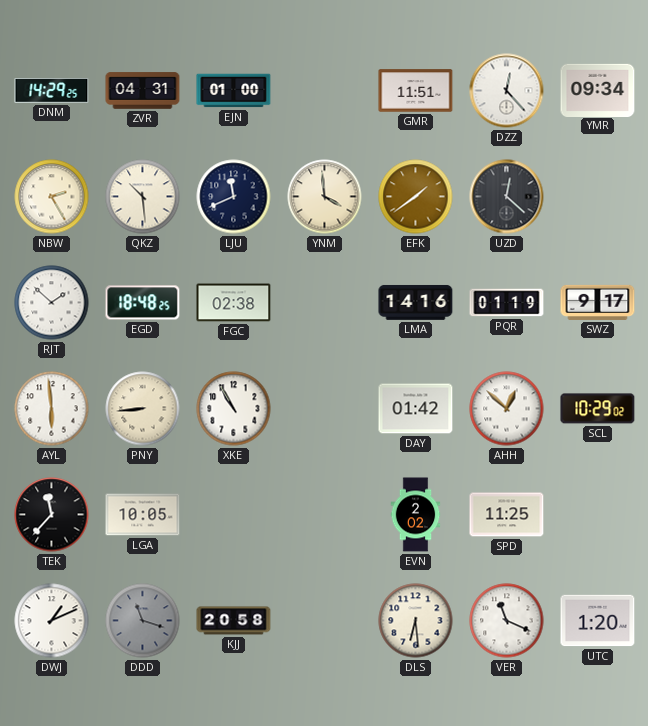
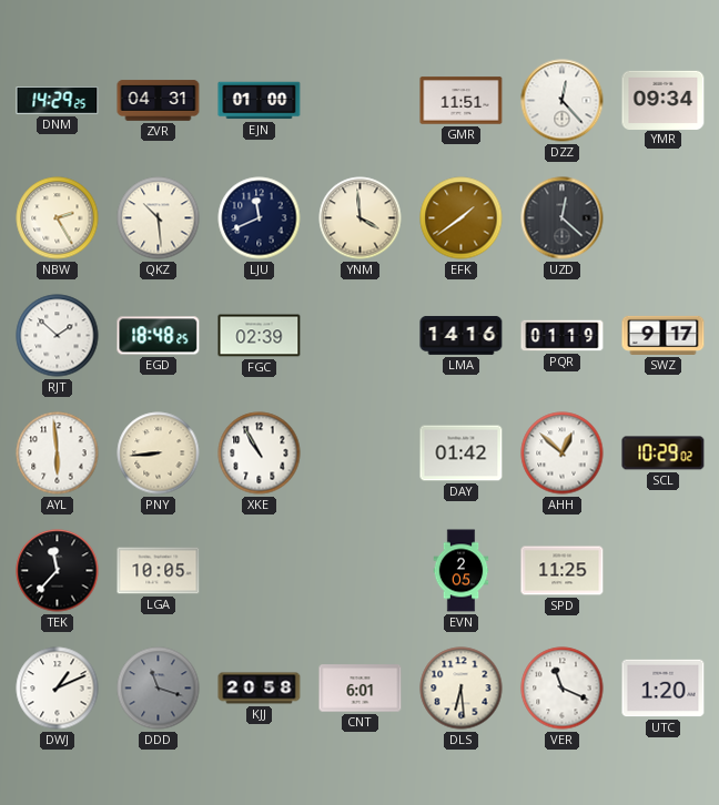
FGC: 02:38 -> 02:39
EVN: 2:02 -> 2:05
CNT: none -> 6:01
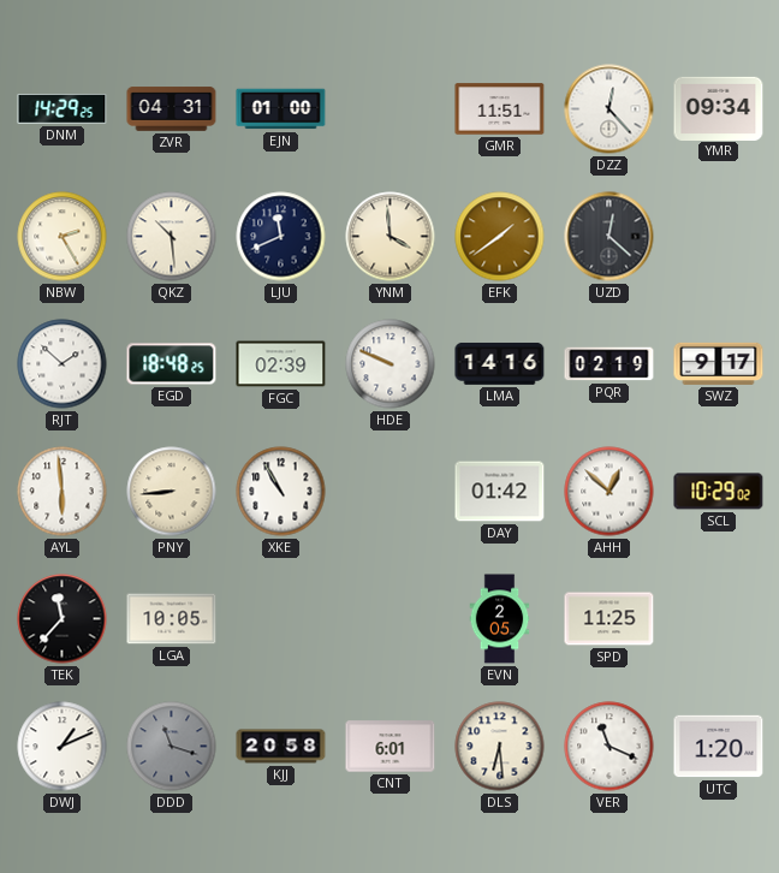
HDE: none -> 9:49
PQR: 01:19 -> 02:19
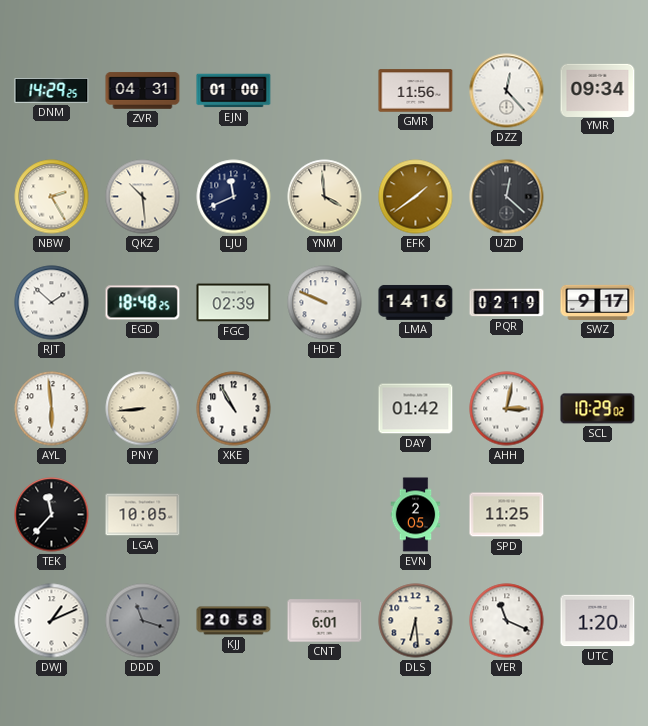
GMR: 11:51 -> 11:56
AHH: 12:52 -> 3:02
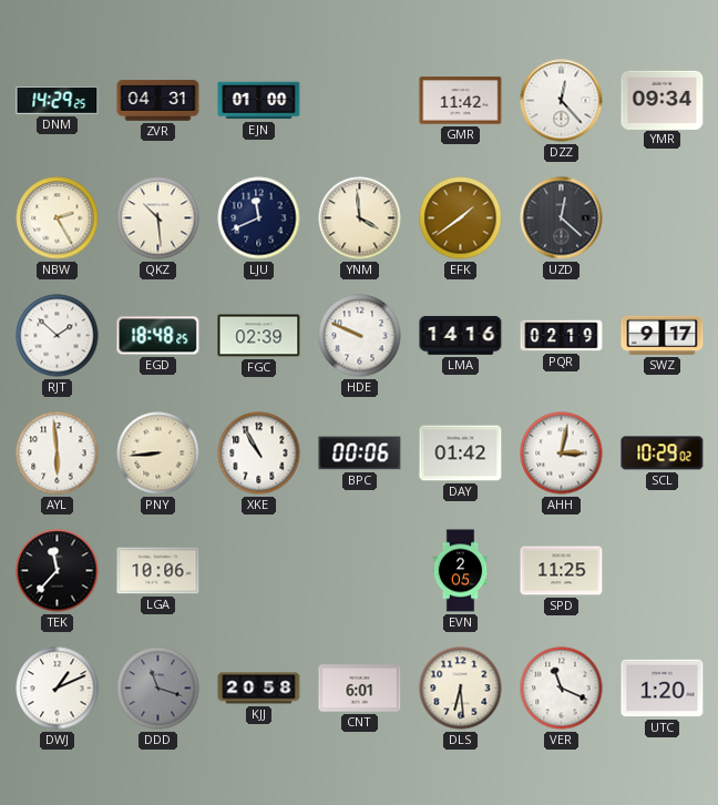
GMR: 11:56 -> 11:42
BPC: none -> 00:06
LGA: 10:05 -> 10:06
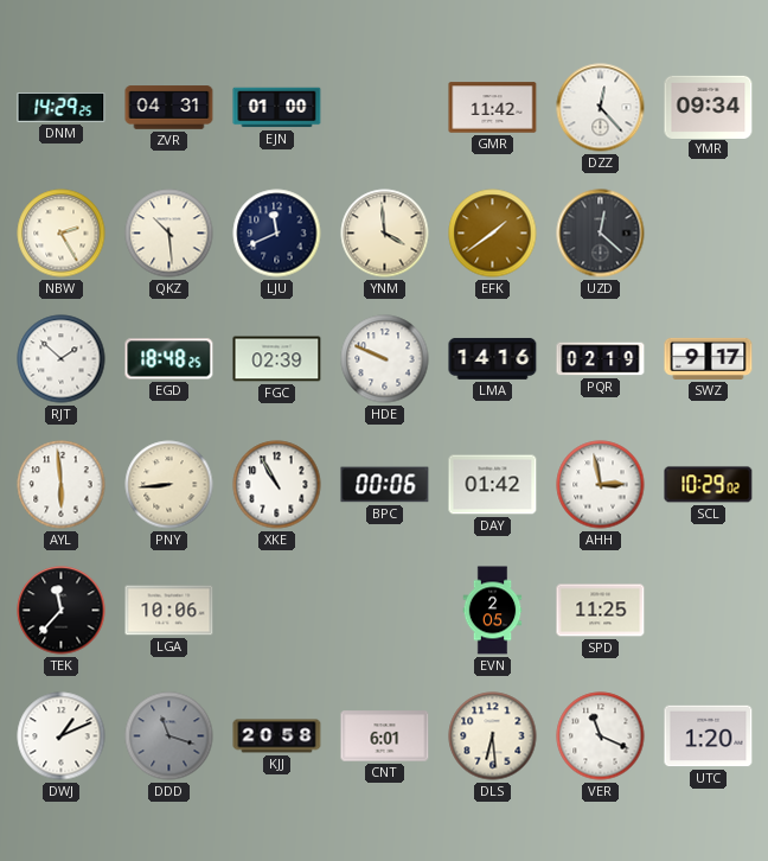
AHH: 3:02 -> 2:58
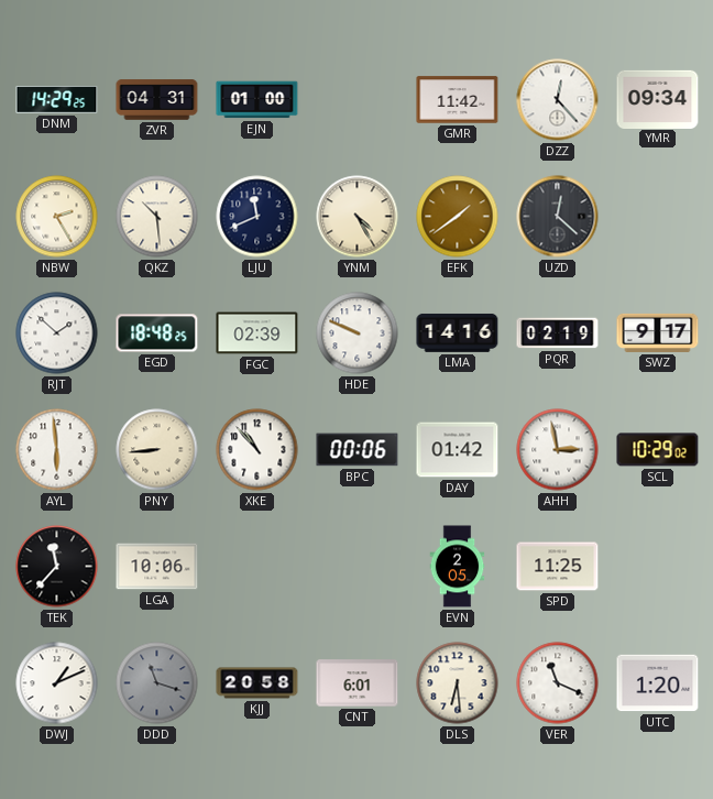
YNM: 3:59 -> 4:25
XKE: 10:55 -> 10:53
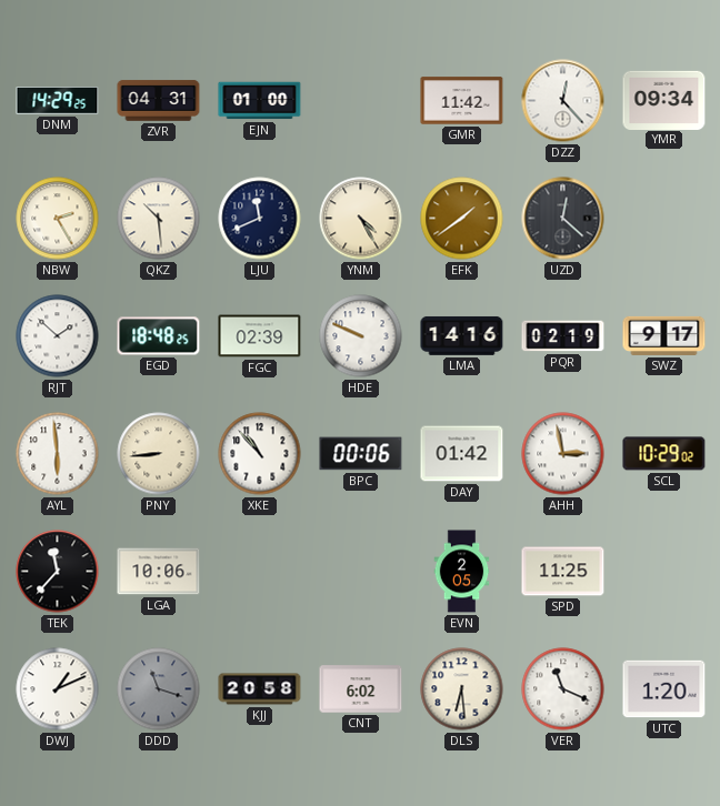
CNT: 6:01 -> 6:02
